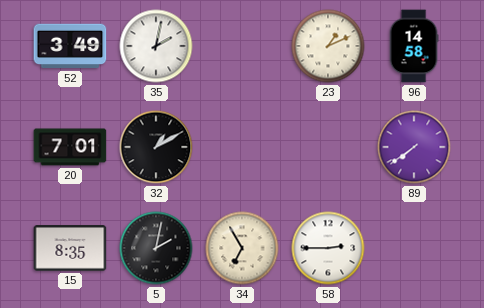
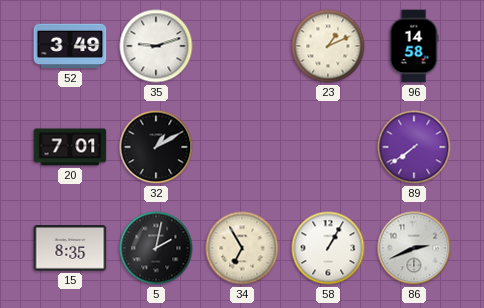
35: 2:02 -> 9:12
58: 2:45 -> 1:05
86: none -> 2:41
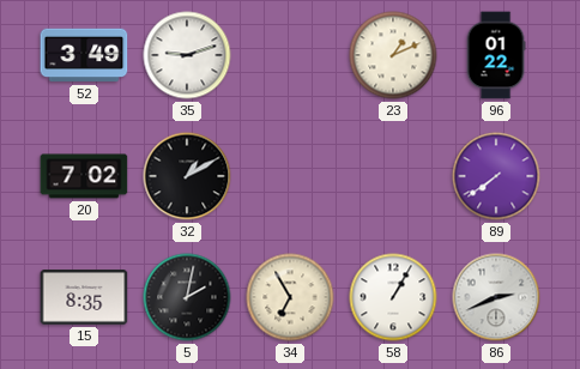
96: 14:58 -> 01:22
20: 7:01 -> 7:02
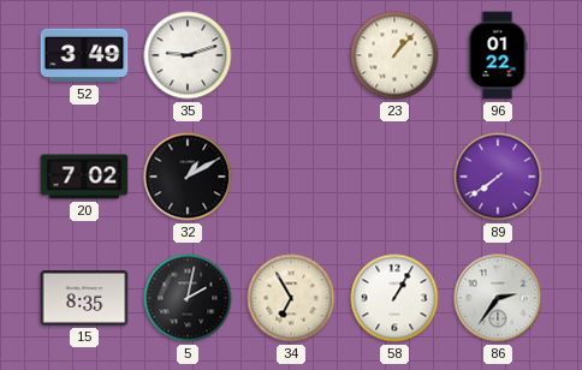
23: 1:11 -> 1:07
86: 2:41 -> 2:36
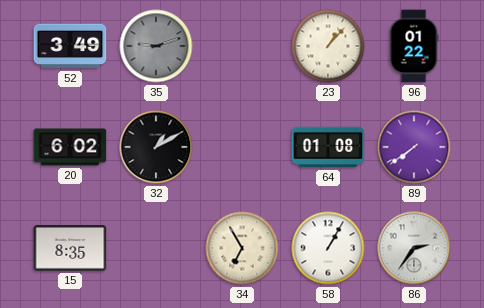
35 dial: white -> grey
20: 7:02 -> 6:02
64: none -> 01:08
5: 2:02 -> none
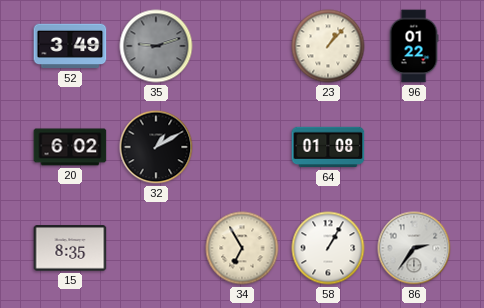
89: 7:39 -> none
